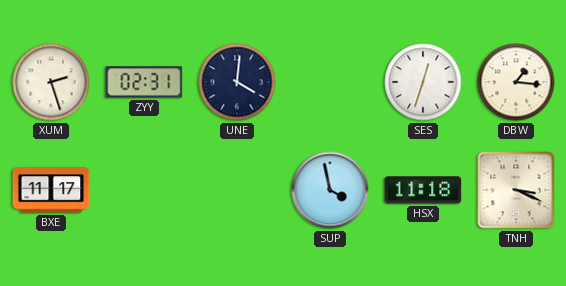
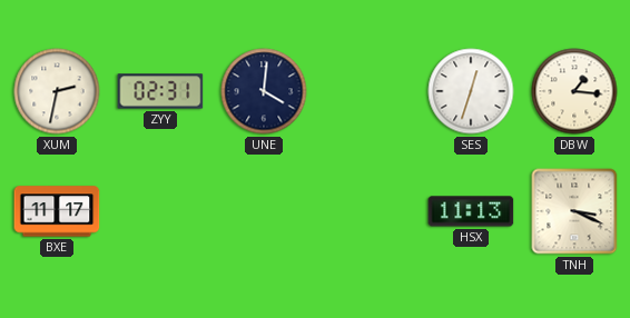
XUM: 2:27 -> 2:32
SUP: 3:58 -> none
HSX: 11:18 -> 11:13
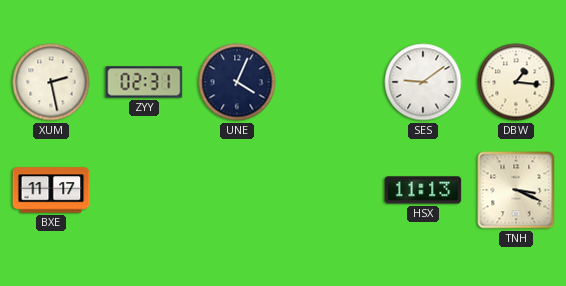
XUM: 2:32 -> 2:28
UNE: 4:01 -> 4:04
SES: 12:33 -> 9:09
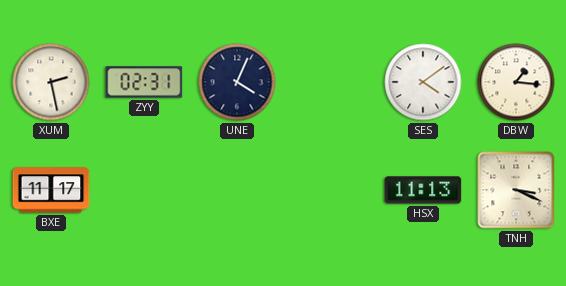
SES: 9:09 -> 4:09
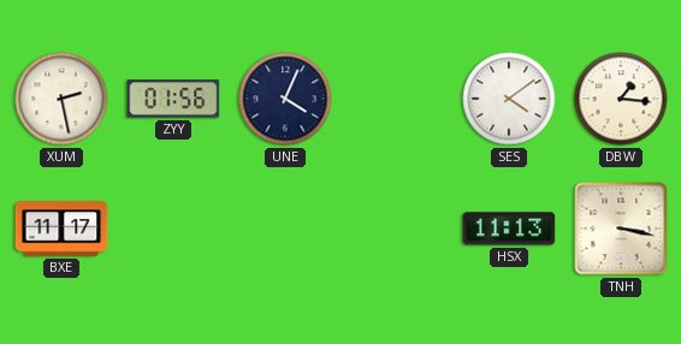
ZYY: 02:31 -> 01:56
TNH: 3:19 -> 3:17
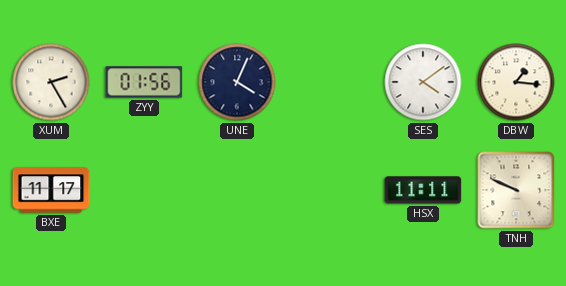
XUM: 2:28 -> 2:25
HSX: 11:13 -> 11:11
TNH: 3:17 -> 9:49
